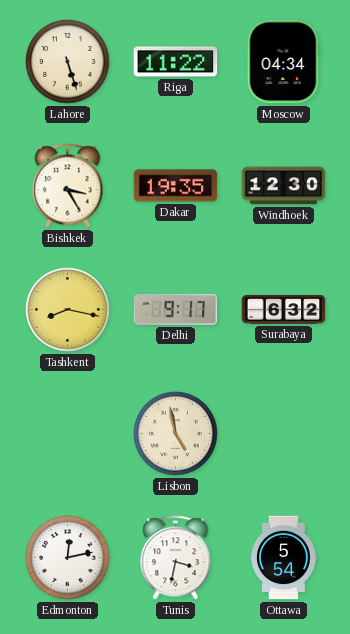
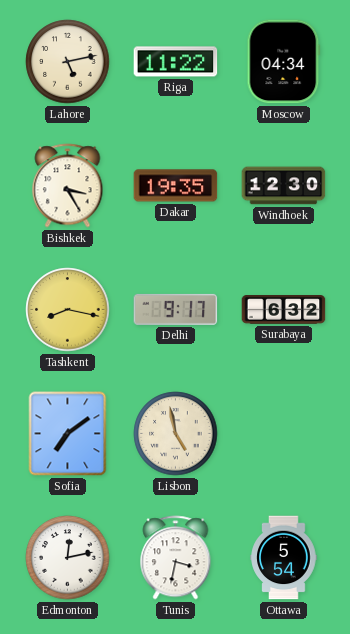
Lahore: 5:27 -> 5:13
Sofia: none -> 7:09
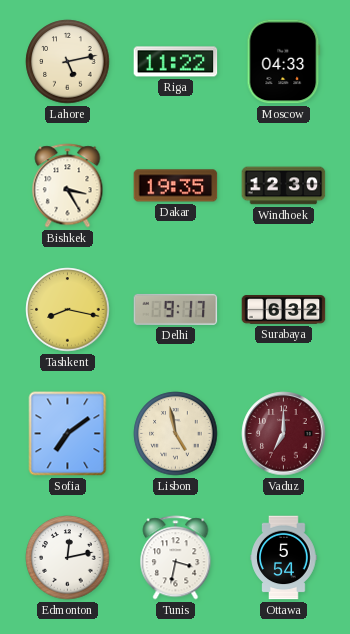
Moscow: 04:34 -> 04:33
Vaduz: none -> 7:00
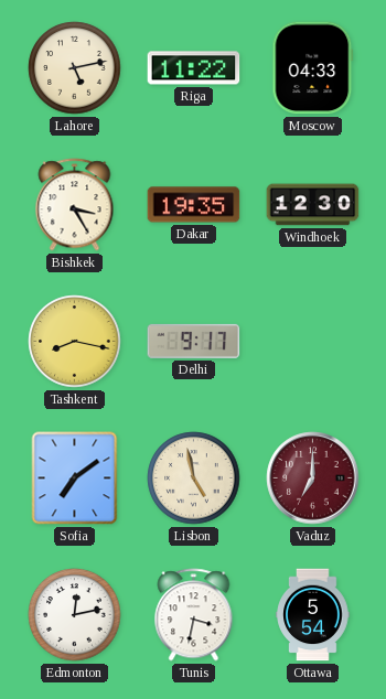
Surabaya: 6:32 -> none
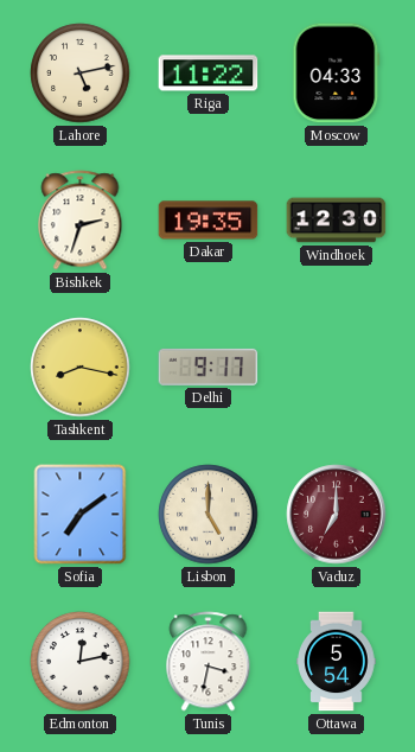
Bishkek: 3:25 -> 2:33
Lisbon: 4:58 -> 5:00
